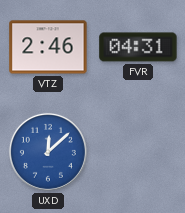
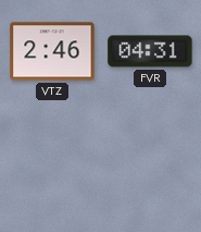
UXD: 12:08 -> none
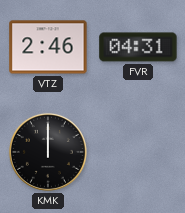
KMK: none -> 12:00
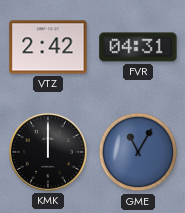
VTZ: 2:46 -> 2:42
GME: none -> 11:05
